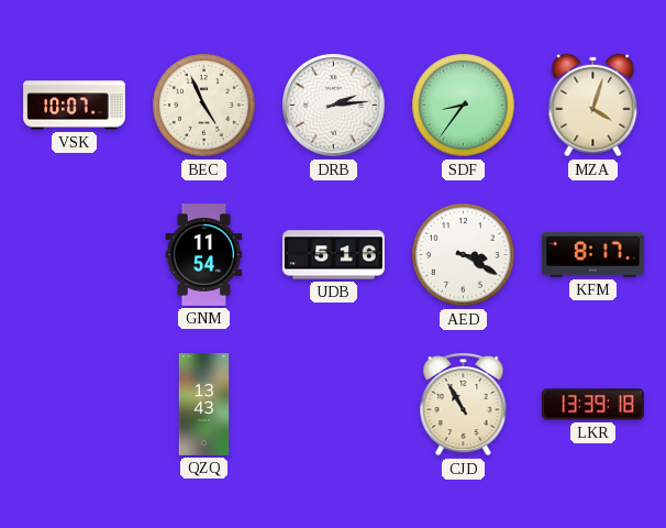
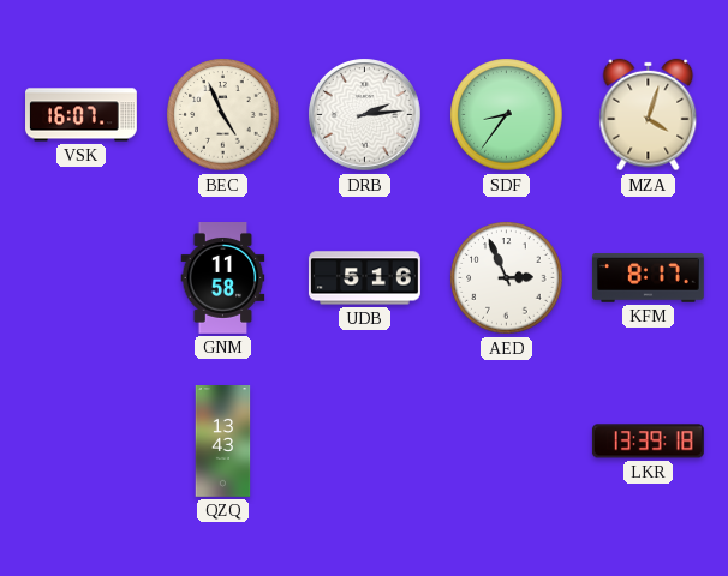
VSK: 10:07 -> 16:07
GNM: 11:54 -> 11:58
AED: 3:20 -> 2:56
CJD: 10:55 -> none
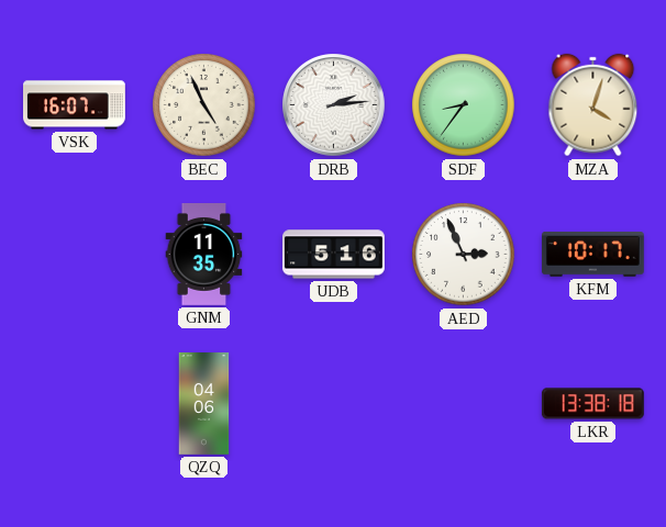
GNM: 11:58 -> 11:35
KFM: 8:17 -> 10:17
QZQ: 13:43 -> 04:06
LKR: 13:39 -> 13:38
